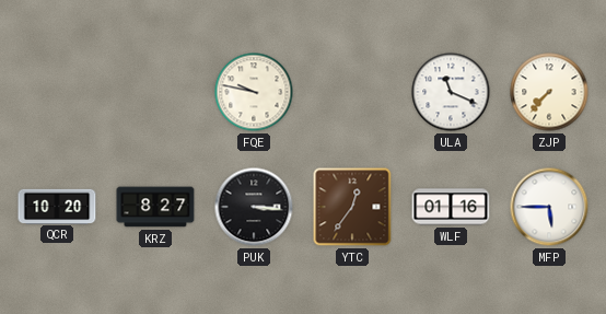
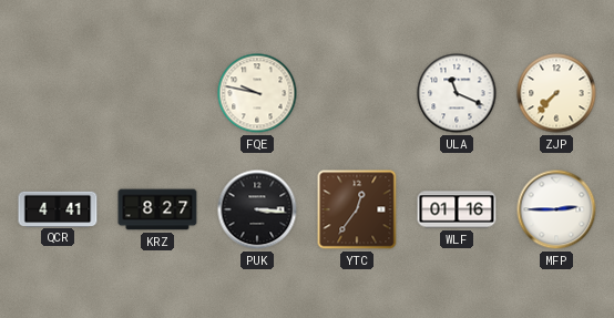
QCR: 10:20 -> 4:41
MFP: 5:45 -> 2:45
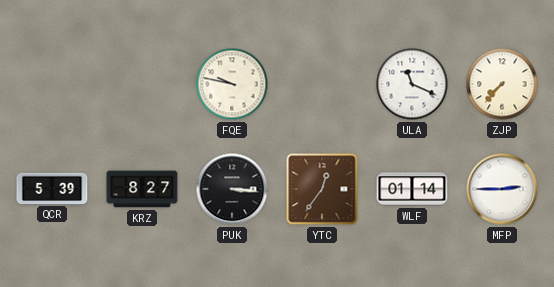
QCR: 4:41 -> 5:39
WLF: 01:16 -> 01:14
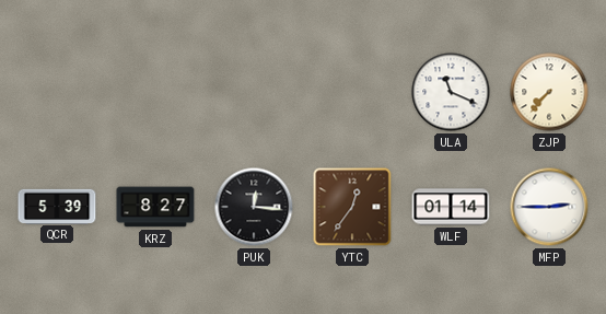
FQE: 9:47 -> none
PUK: 3:16 -> 12:16
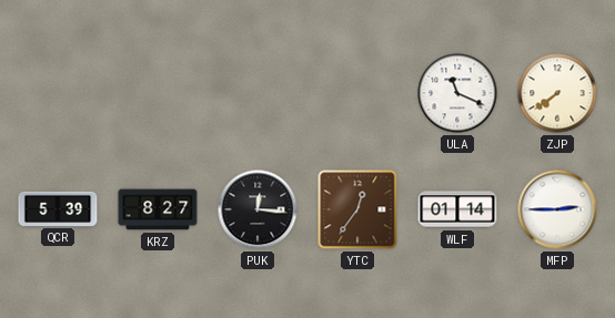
ZJP: 7:37 -> 7:39
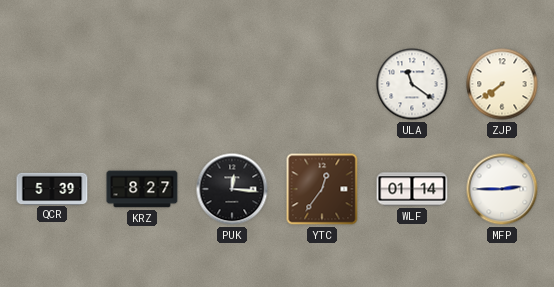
ULA: 11:19 -> 11:21
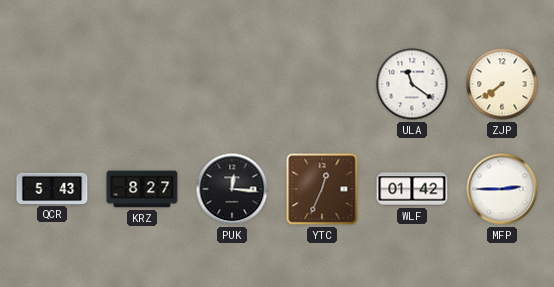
QCR: 5:39 -> 5:43
YTC: 12:36 -> 12:34
WLF: 01:14 -> 01:42
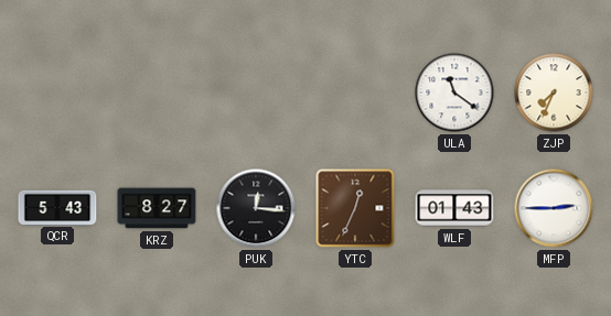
ZJP: 7:39 -> 7:34
WLF: 01:42 -> 01:43
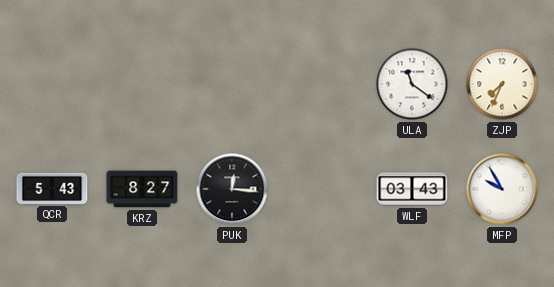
YTC: 12:34 -> none
WLF: 01:43 -> 03:43
MFP: 2:45 -> 9:55
